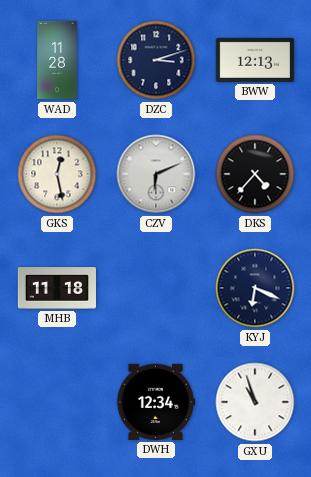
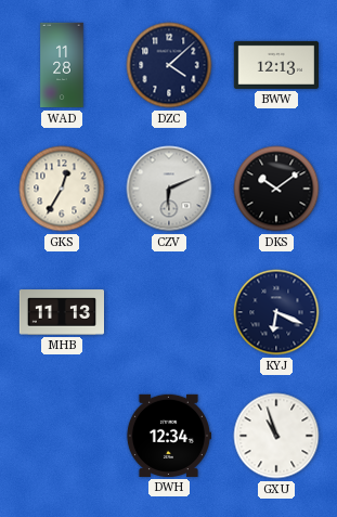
DZC: 3:12 -> 4:08
GKS: 12:28 -> 12:35
DKS: 4:37 -> 10:09
MHB: 11:18 -> 11:13
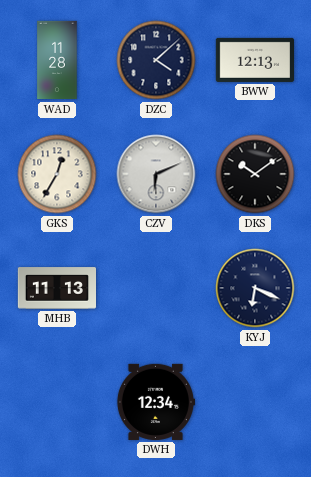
GXU: 10:57 -> none
